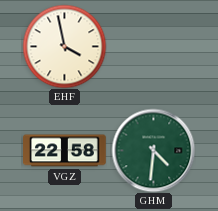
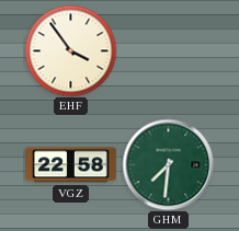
EHF: 3:58 -> 3:54
GHM: 4:31 -> 7:31
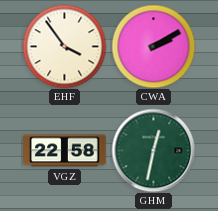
CWA: none -> 2:10
GHM: 7:31 -> 12:32
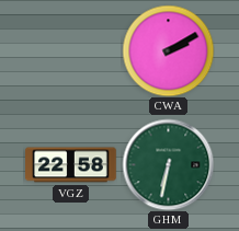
EHF: 3:54 -> none
GHM: 12:32 -> 6:32
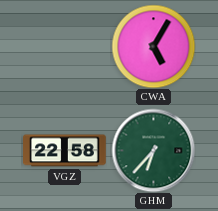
CWA: 2:10 -> 5:05
GHM: 6:32 -> 6:37
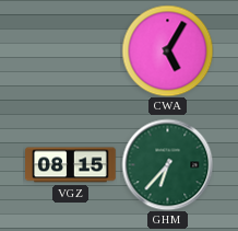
VGZ: 22:58 -> 08:15
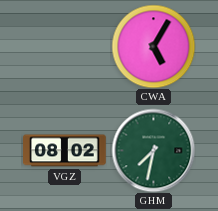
VGZ: 08:15 -> 08:02
GHM: 6:37 -> 7:32
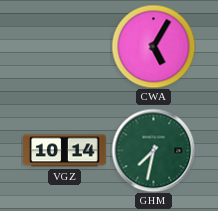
VGZ: 08:02 -> 10:14
